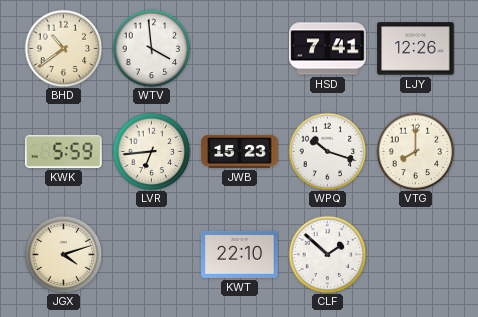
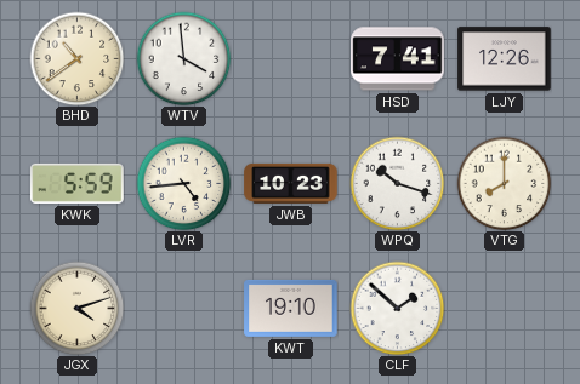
LVR: 6:44 -> 4:44
JWB: 15:23 -> 10:23
KWT: 22:10 -> 19:10
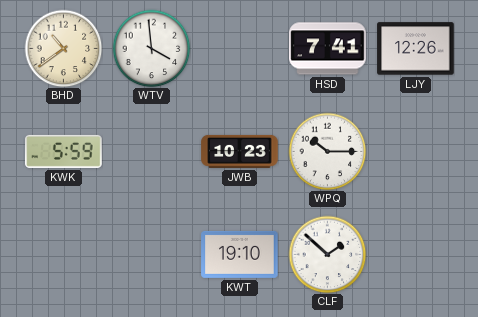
LVR: 4:44 -> none
WPQ: 10:18 -> 10:15
VTG: 8:00 -> none
JGX: 4:12 -> none
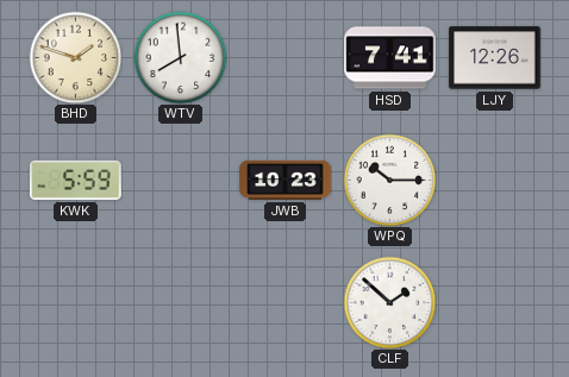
BHD: 10:39 -> 1:48
WTV: 3:59 -> 7:59
KWT: 19:10 -> none
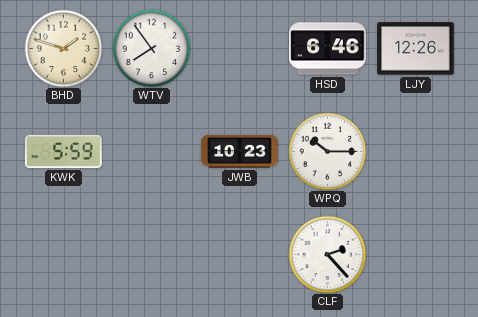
WTV: 7:59 -> 7:54
HSD: 7:41 -> 6:46
CLF: 1:52 -> 2:23
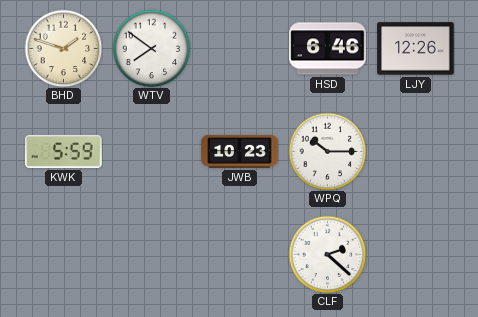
WTV: 7:54 -> 7:51
CLF: 2:23 -> 2:22
